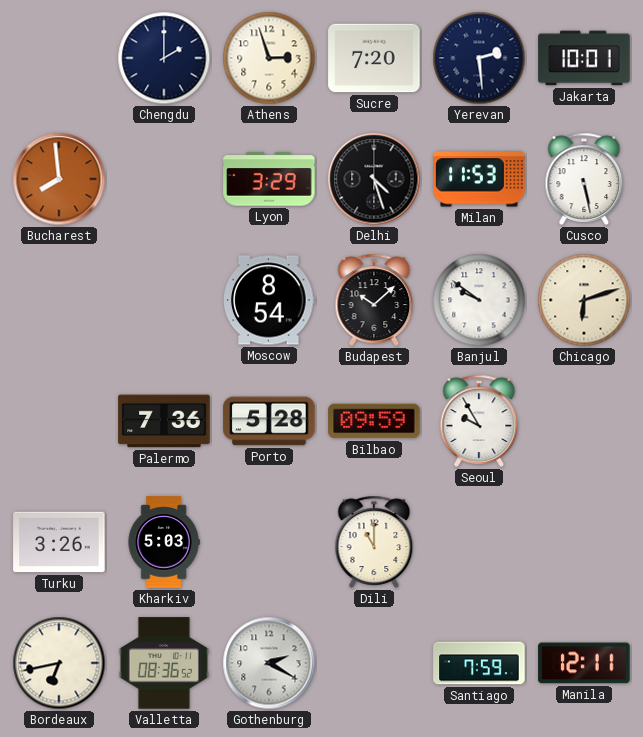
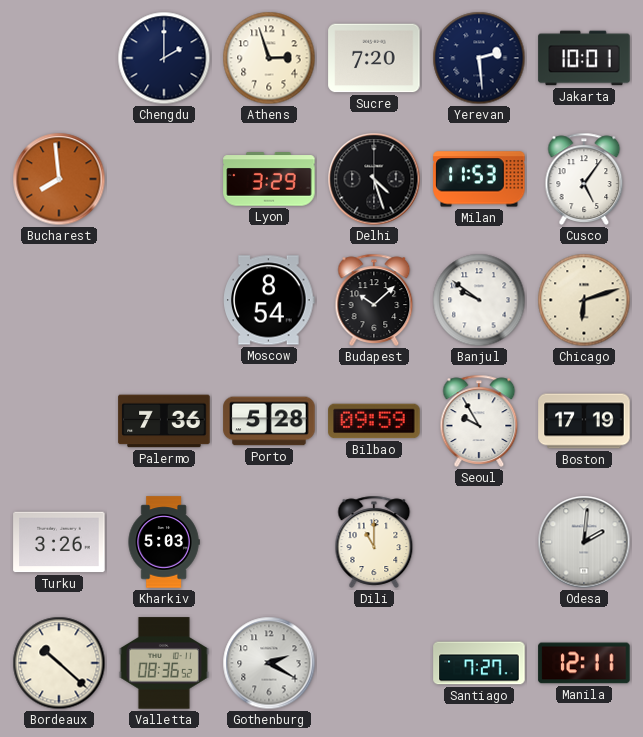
Cusco: 5:28 -> 5:06
Boston: none -> 17:19
Odesa: none -> 2:01
Bordeaux: 6:43 -> 10:22
Santiago: 7:59 -> 7:27
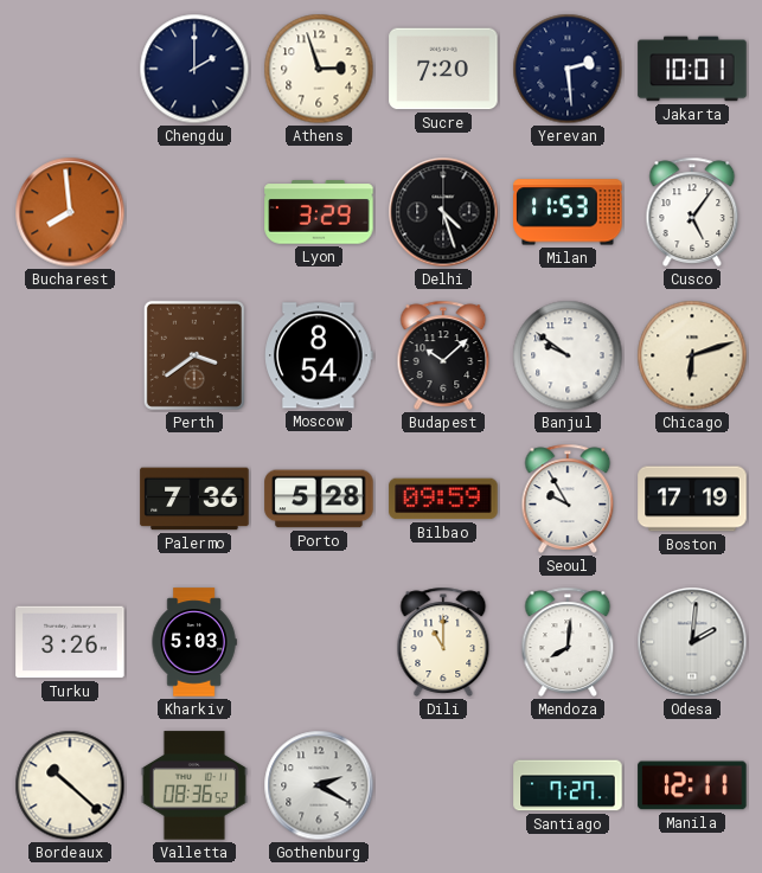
Perth: none -> 3:39
Mendoza: none -> 8:01
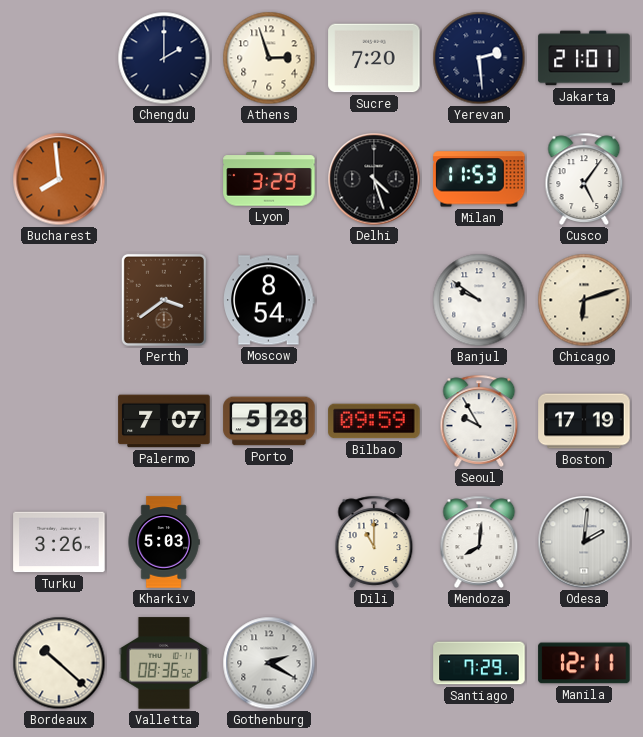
Jakarta: 10:01 -> 21:01
Budapest: 10:08 -> none
Palermo: 7:36 -> 7:07
Santiago: 7:27 -> 7:29
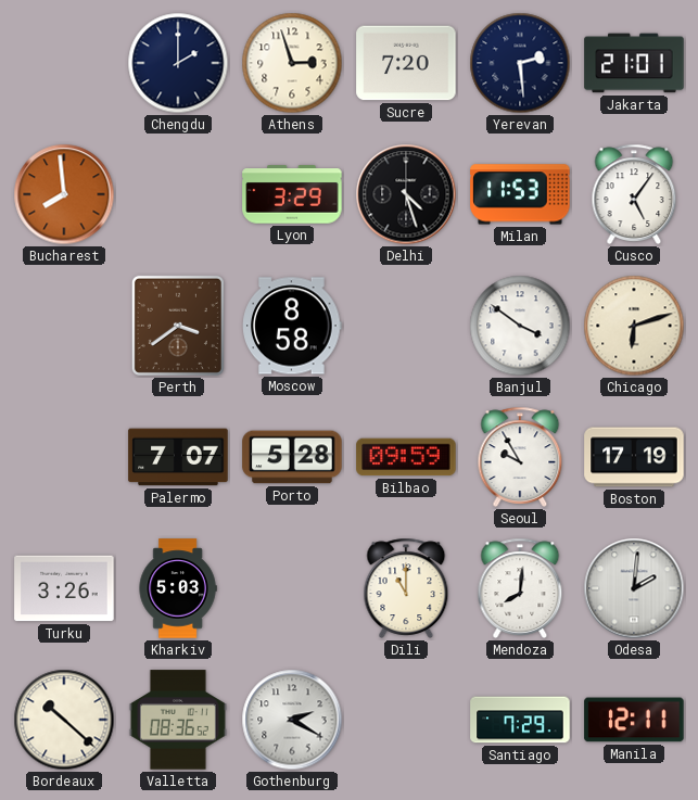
Moscow: 8:54 -> 8:58
Banjul: 9:51 -> 3:51
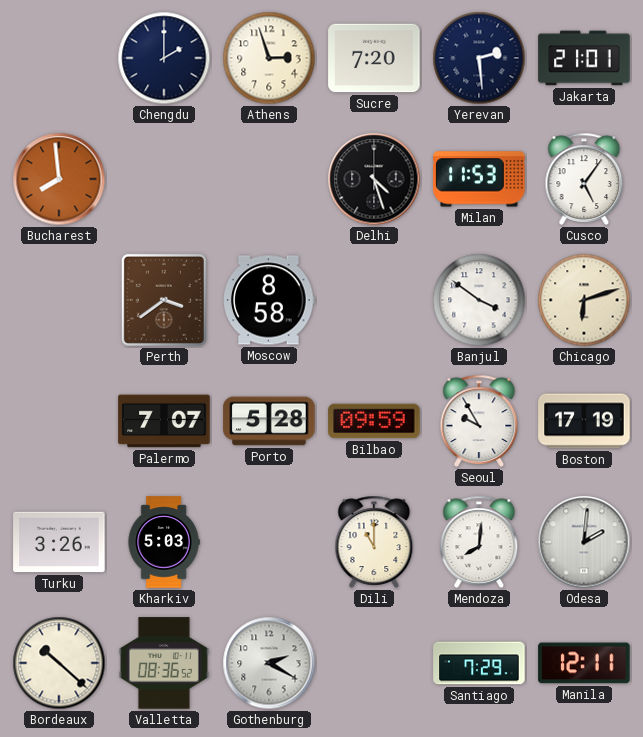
Lyon: 3:29 -> none
